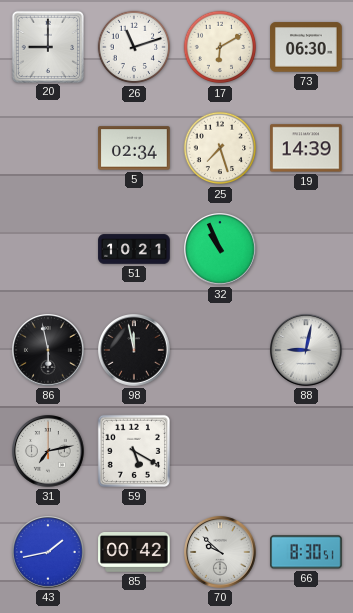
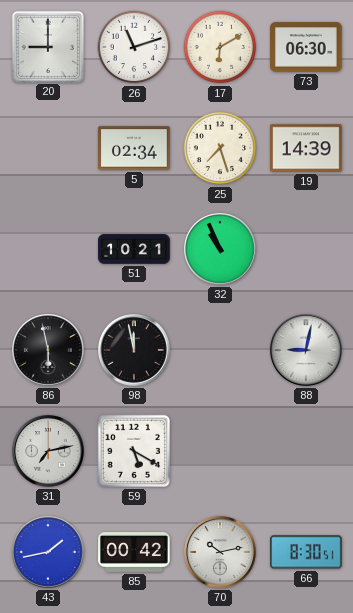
70: 9:52 -> 10:13
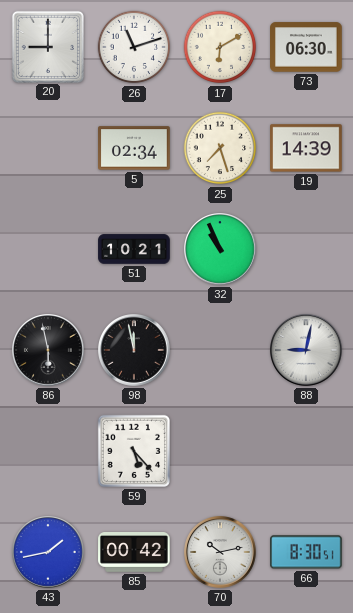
31: 7:13 -> none
59: 5:20 -> 5:23
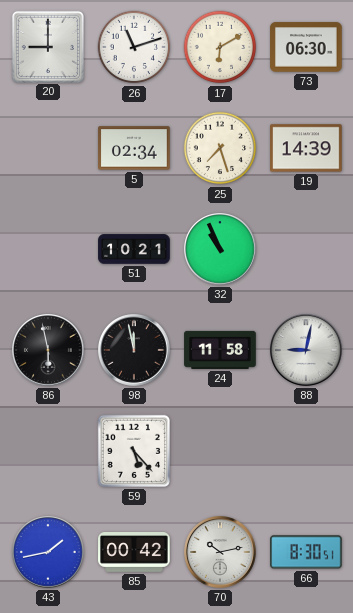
24: none -> 11:58
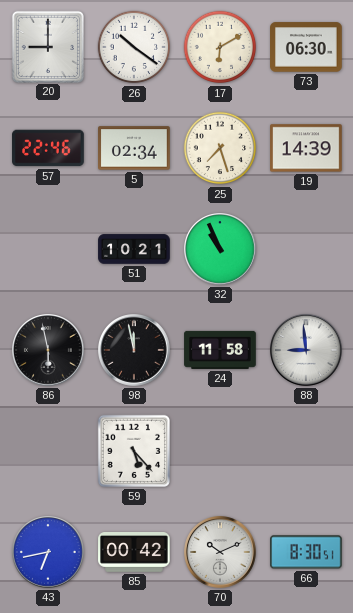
26: 11:12 -> 10:21
57: none -> 22:46
88: 9:02 -> 8:59
43: 1:43 -> 6:43
70: 10:13 -> 10:11
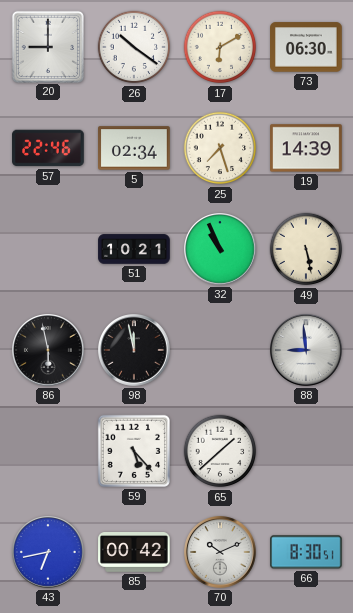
49: none -> 5:28
24: 11:58 -> none
65: none -> 1:38
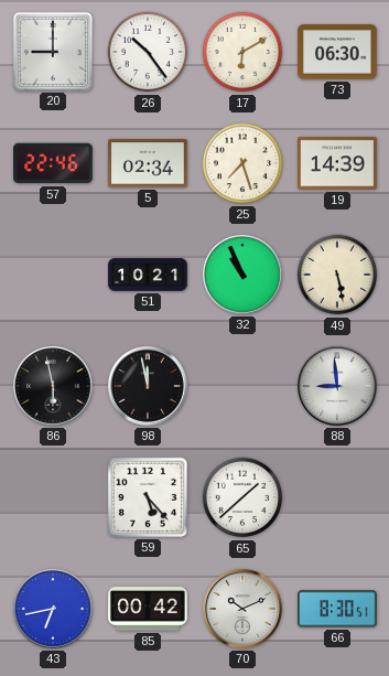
26: 10:21 -> 10:24
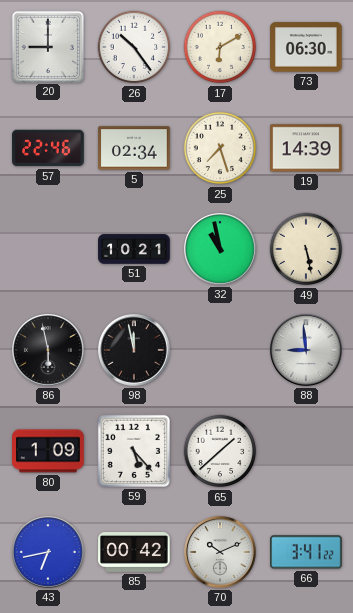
32: 10:56 -> 10:58
80: none -> 1:09
66: 8:30 -> 3:41
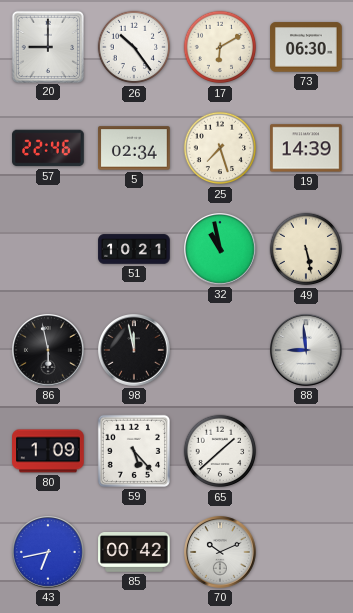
66: 3:41 -> none
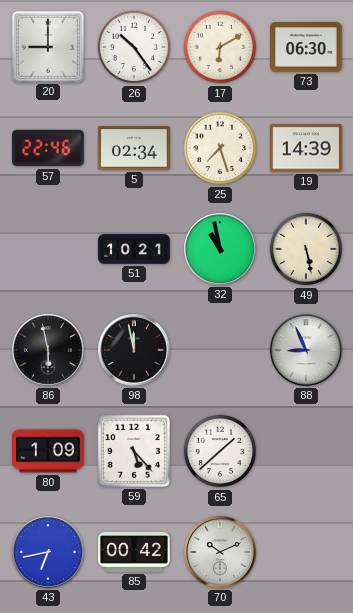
88: 8:59 -> 8:56
